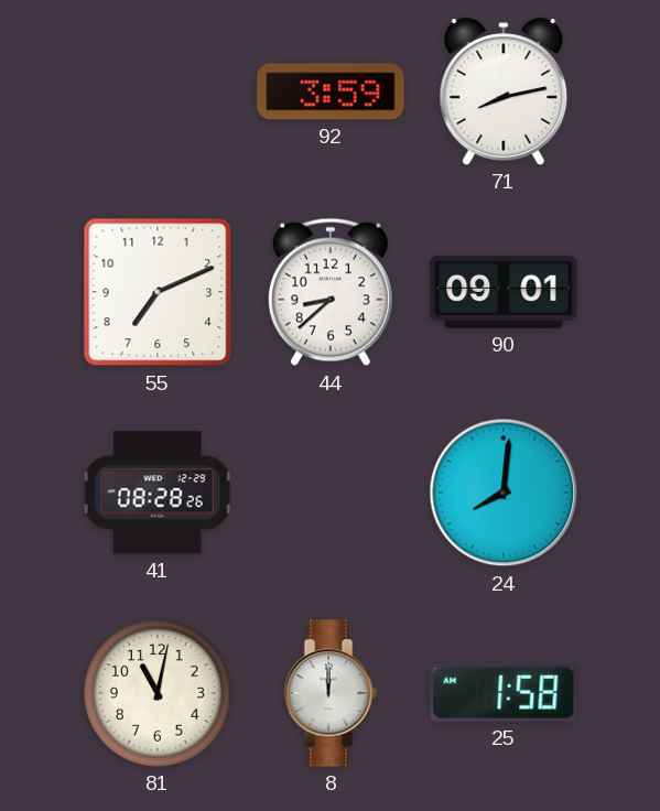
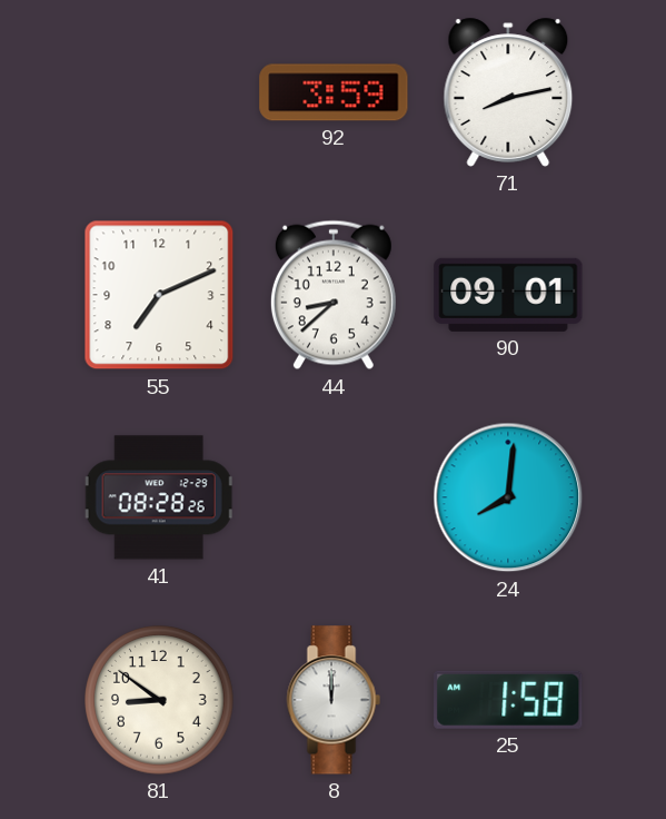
81: 11:02 -> 8:51
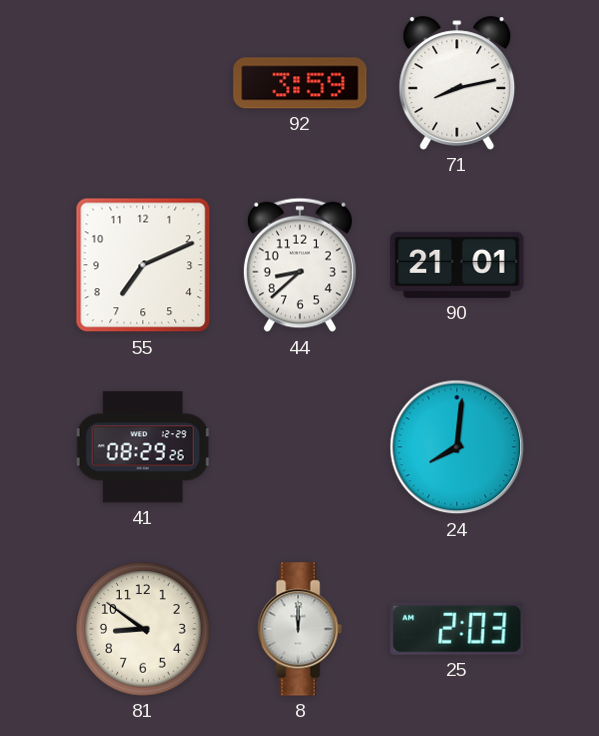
90: 09:01 -> 21:01
41: 08:28 -> 08:29
25: 1:58 -> 2:03
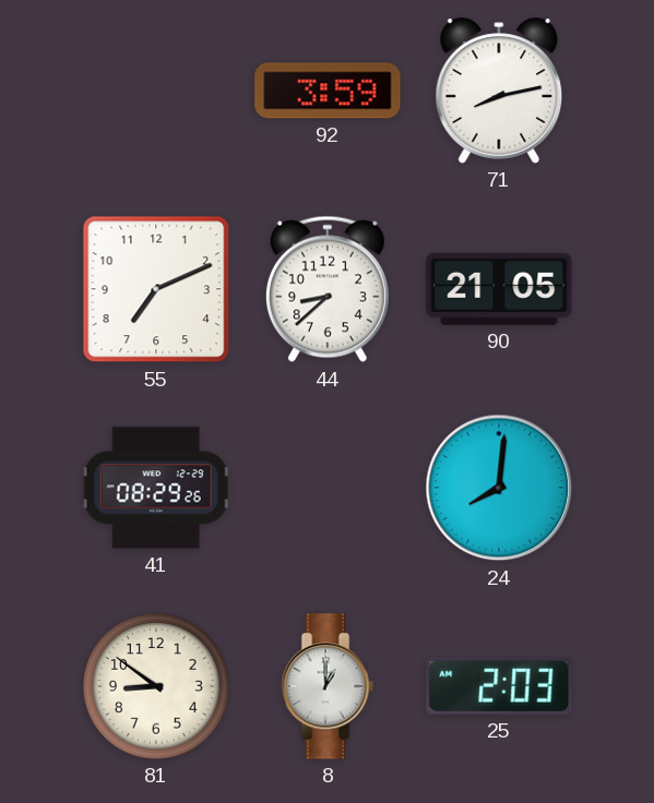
90: 21:01 -> 21:05
8: 12:00 -> 1:00
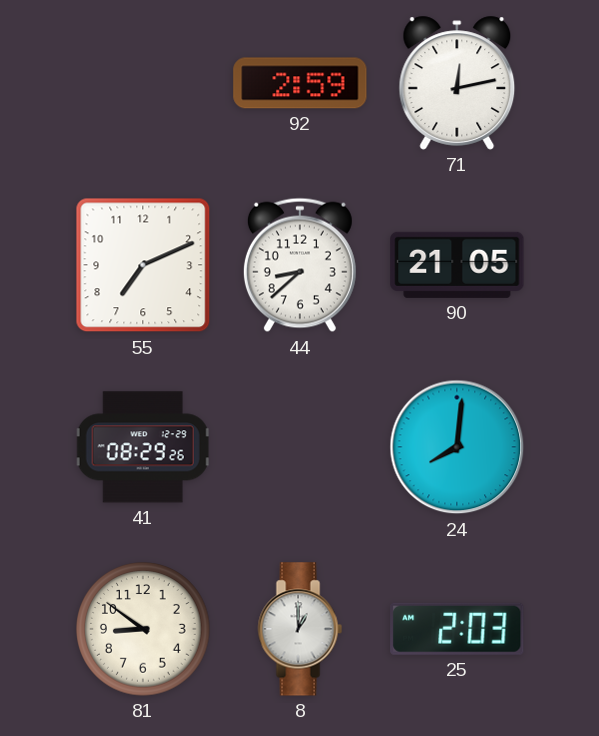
92: 3:59 -> 2:59
71: 8:13 -> 12:13
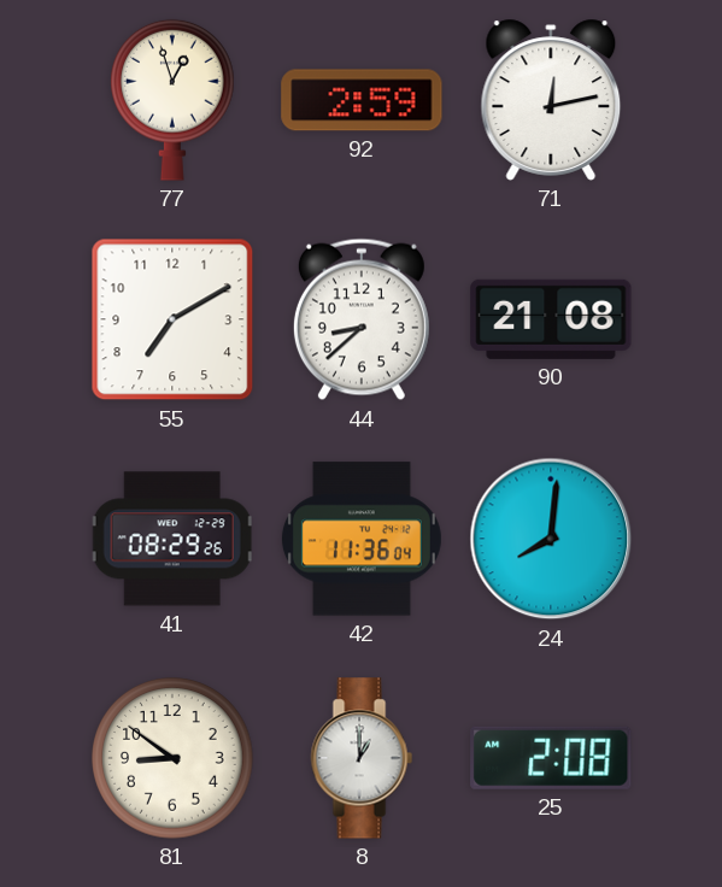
77: none -> 12:57
55: 7:11 -> 7:10
90: 21:05 -> 21:08
42: none -> 11:36
25: 2:03 -> 2:08
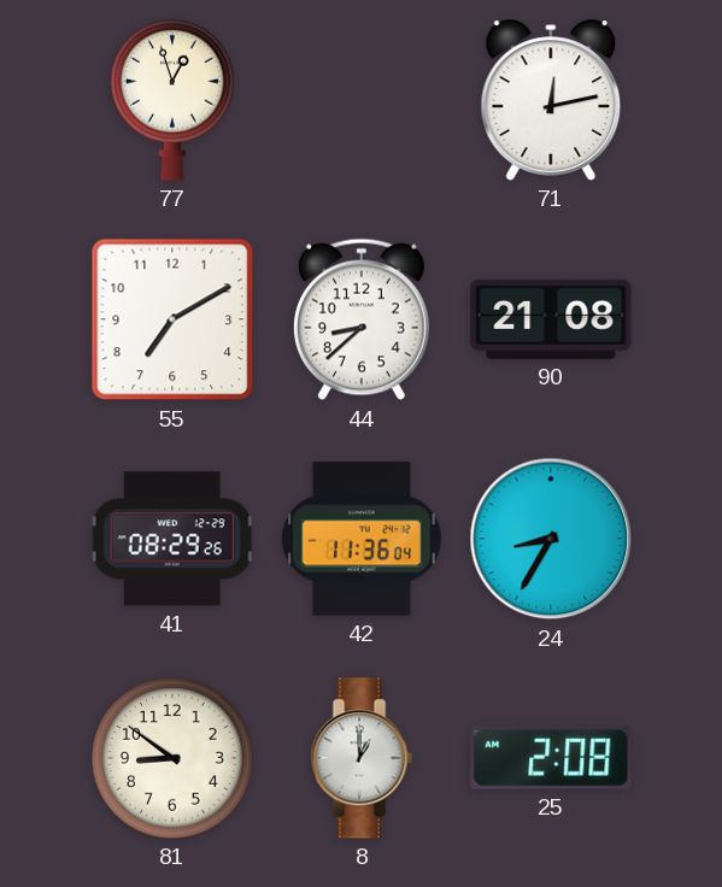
92: 2:59 -> none
24: 8:01 -> 8:35
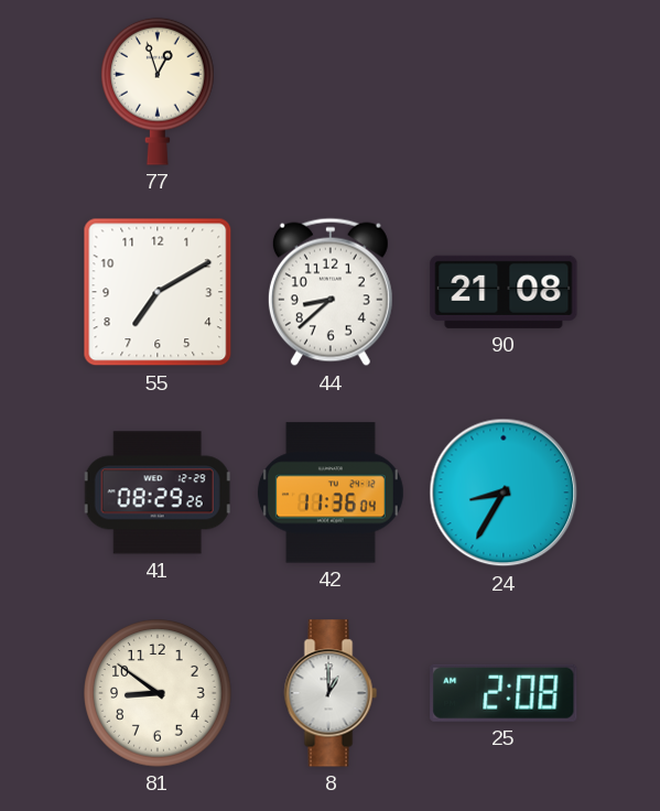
71: 12:13 -> none
